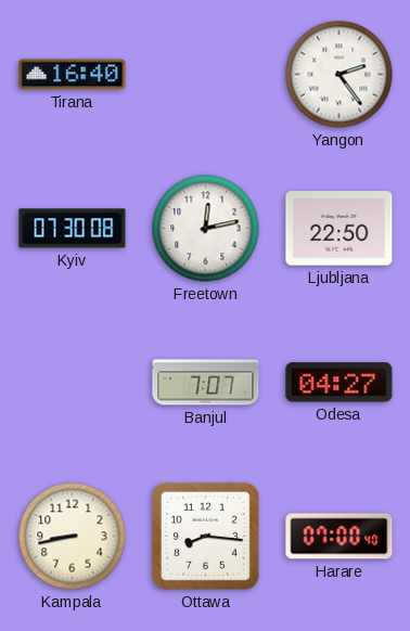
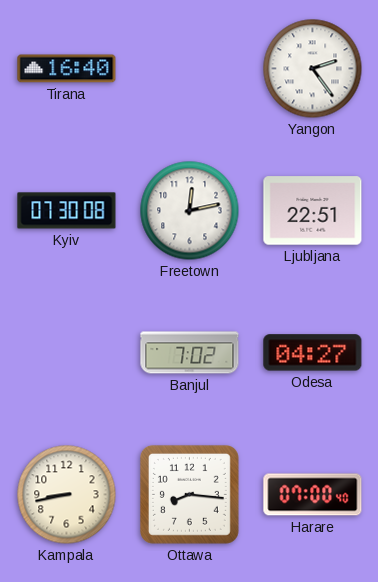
Ljubljana: 22:50 -> 22:51
Banjul: 7:07 -> 7:02
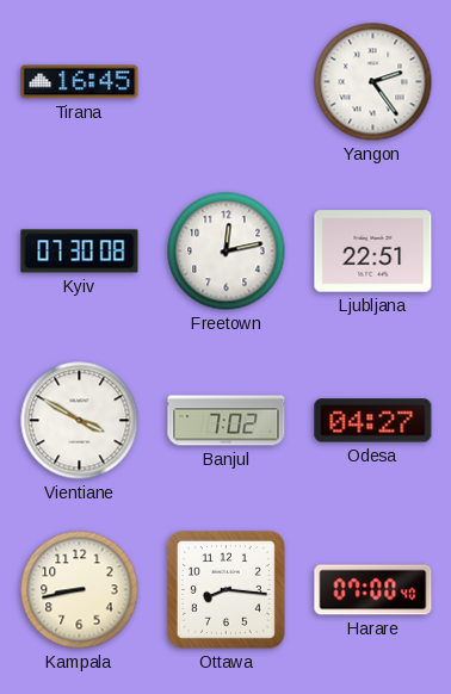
Tirana: 16:40 -> 16:45
Vientiane: none -> 3:50
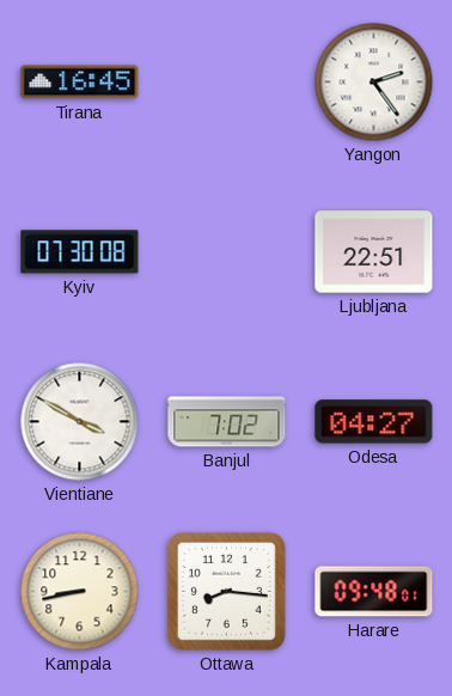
Freetown: 12:13 -> none
Harare: 07:00 -> 09:48
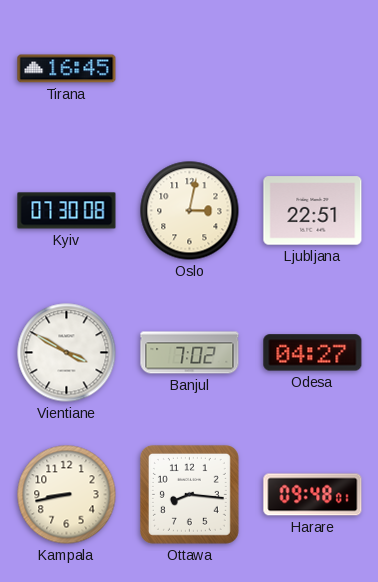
Yangon: 2:24 -> none
Oslo: none -> 3:02
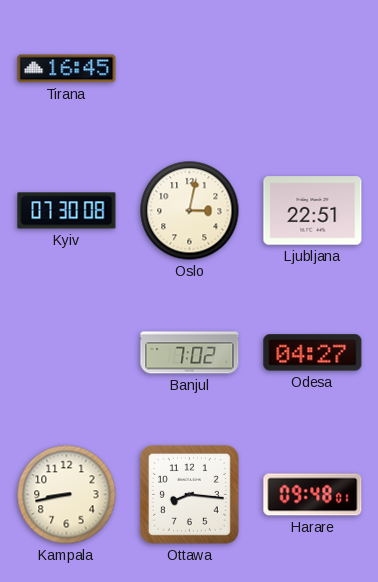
Vientiane: 3:50 -> none
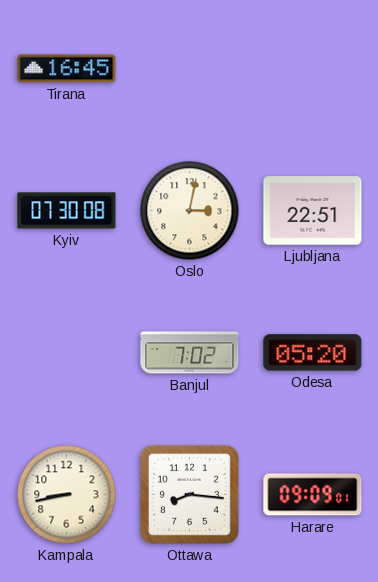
Odesa: 04:27 -> 05:20
Harare: 09:48 -> 09:09
